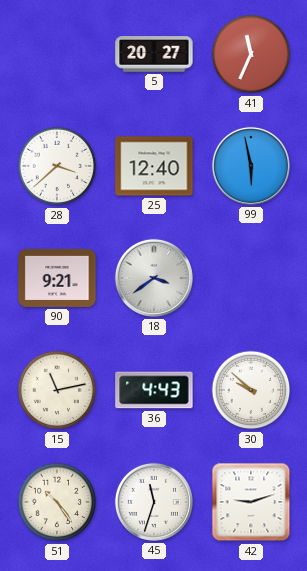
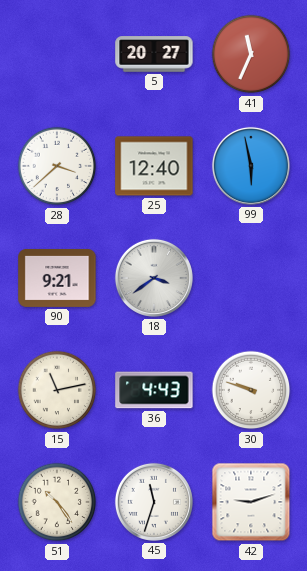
30: 9:52 -> 9:48
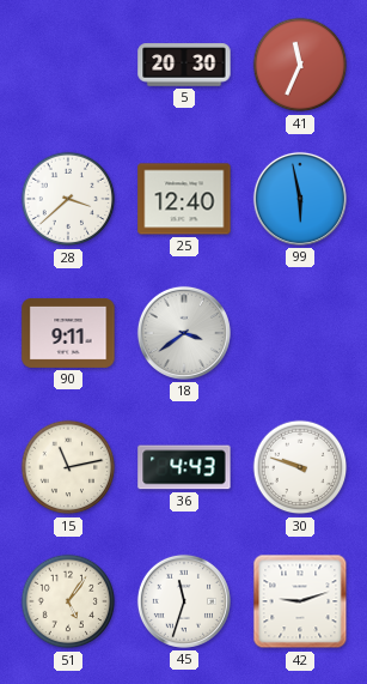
5: 20:27 -> 20:30
90: 9:21 -> 9:11
51: 10:24 -> 5:06
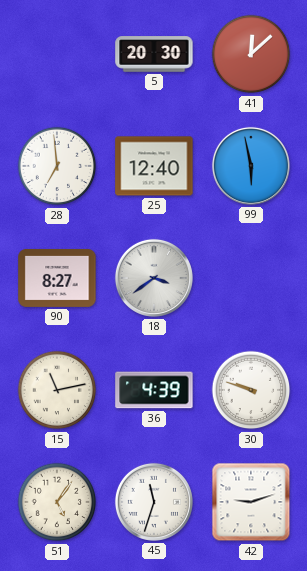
41: 11:34 -> 12:08
28: 3:38 -> 6:59
90: 9:11 -> 8:27
36: 4:43 -> 4:39
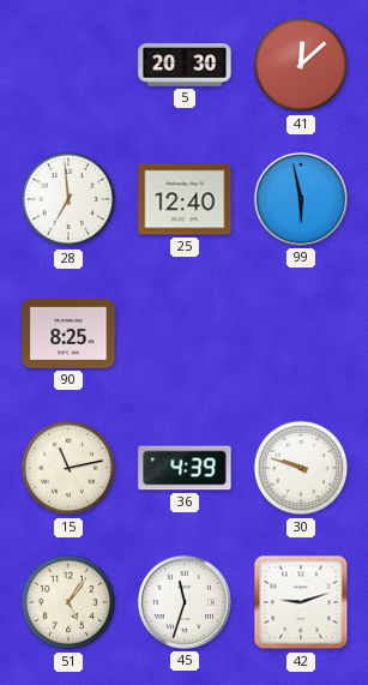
90: 8:27 -> 8:25
18: 3:39 -> none
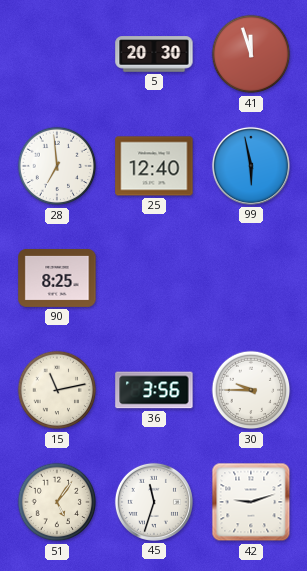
41: 12:08 -> 11:57
36: 4:39 -> 3:56
30: 9:48 -> 9:45
